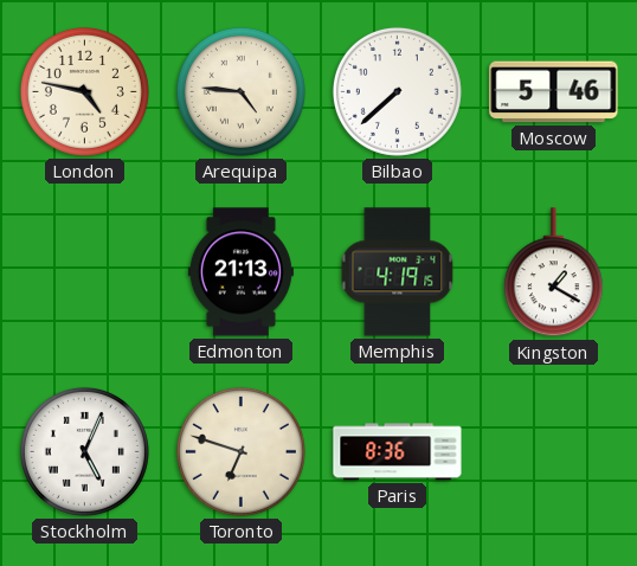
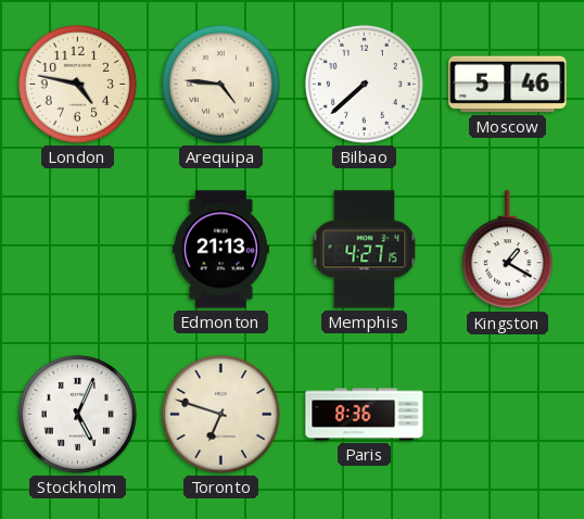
Memphis: 4:19 -> 4:27
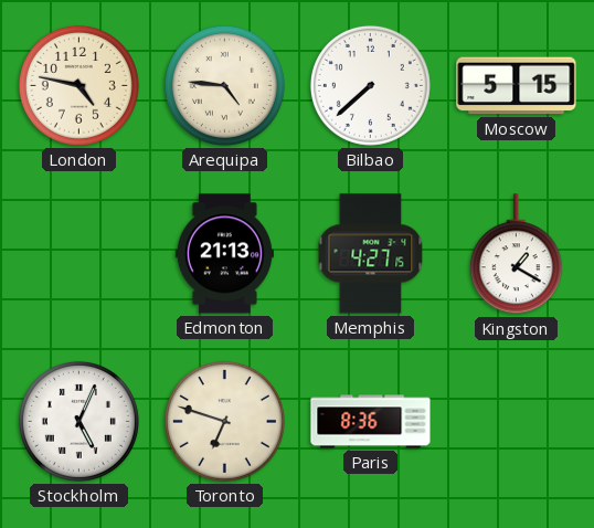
Moscow: 5:46 -> 5:15
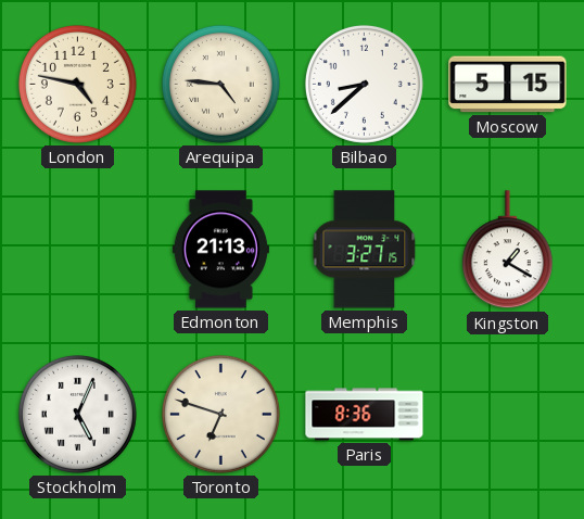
Bilbao: 7:38 -> 8:38
Memphis: 4:27 -> 3:27
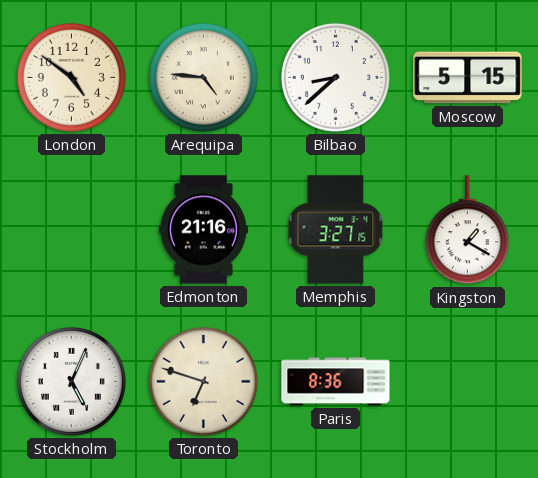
London: 4:47 -> 4:51
Edmonton: 21:13 -> 21:16
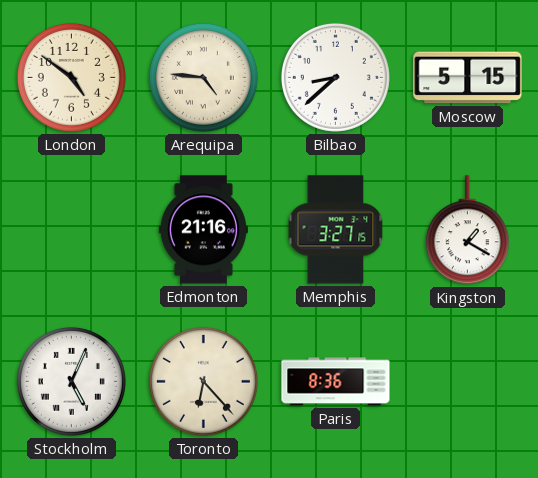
Toronto: 6:48 -> 6:23
